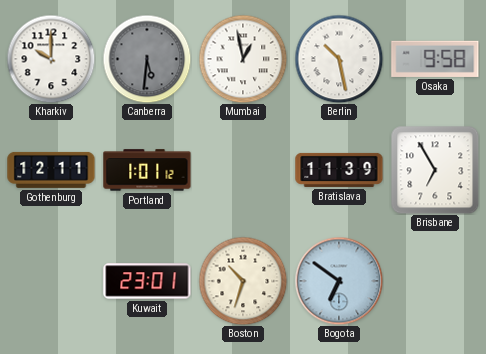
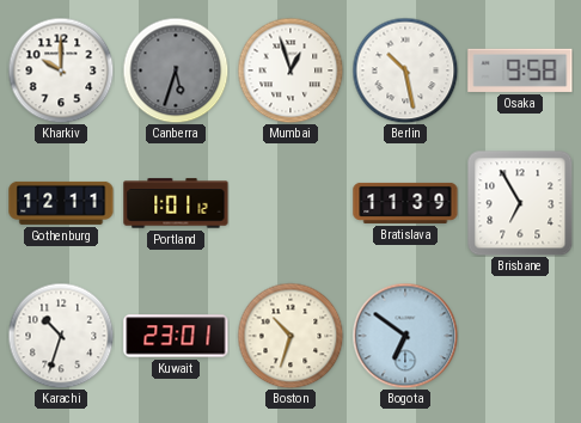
Canberra: 5:31 -> 5:33
Mumbai: 12:58 -> 12:57
Karachi: none -> 10:33
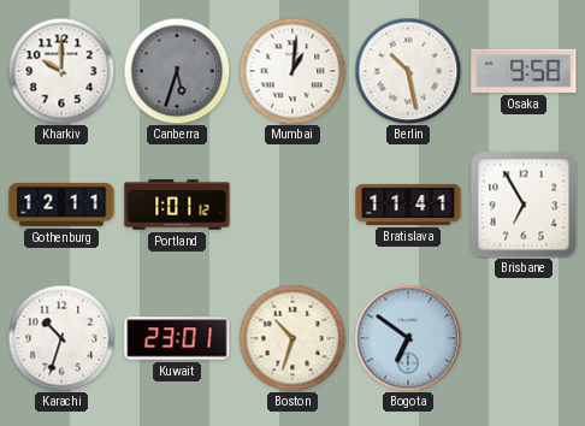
Mumbai: 12:57 -> 1:01
Bratislava: 11:39 -> 11:41
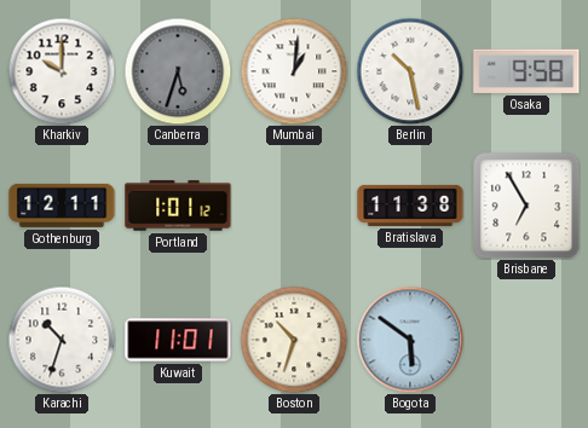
Bratislava: 11:41 -> 11:38
Kuwait: 23:01 -> 11:01
Bogota: 6:51 -> 5:51
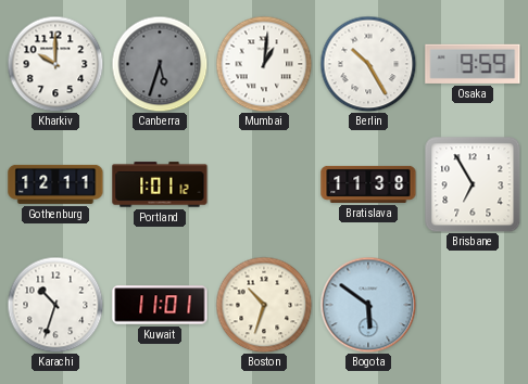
Berlin: 10:28 -> 10:25
Osaka: 9:58 -> 9:59
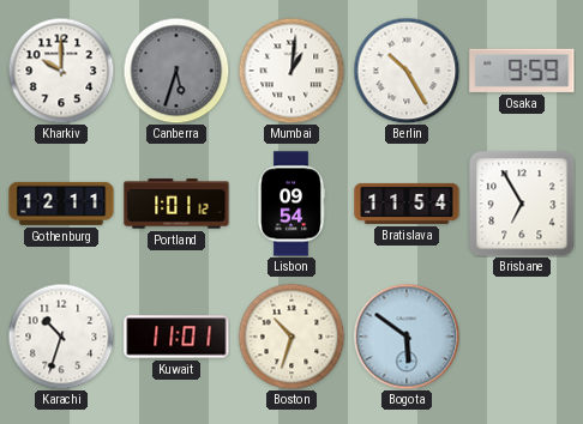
Lisbon: none -> 09:54
Bratislava: 11:38 -> 11:54
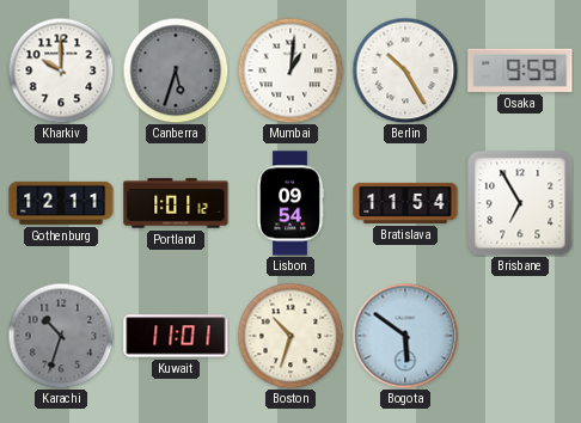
Karachi dial: white -> grey
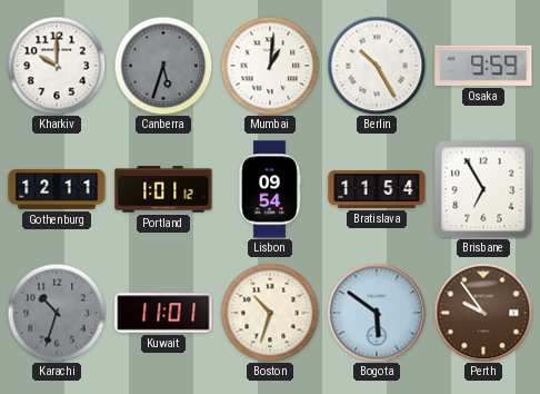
Perth: none -> 9:54
